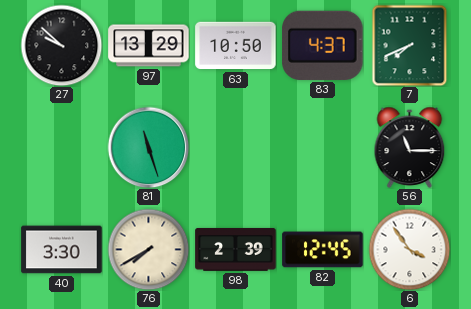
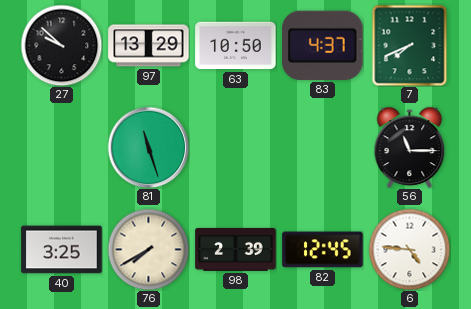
40: 3:30 -> 3:25
6: 3:54 -> 4:46
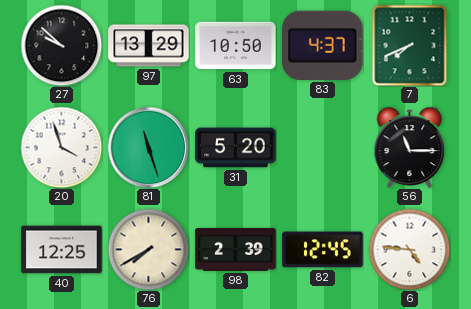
20: none -> 3:57
31: none -> 5:20
40: 3:25 -> 12:25
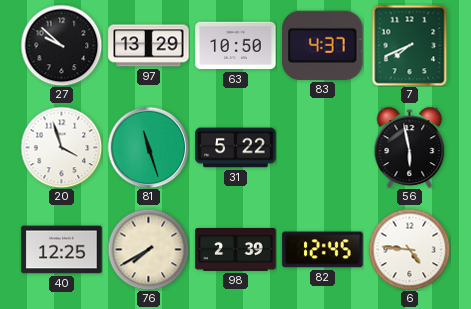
31: 5:20 -> 5:22
56: 11:15 -> 5:58
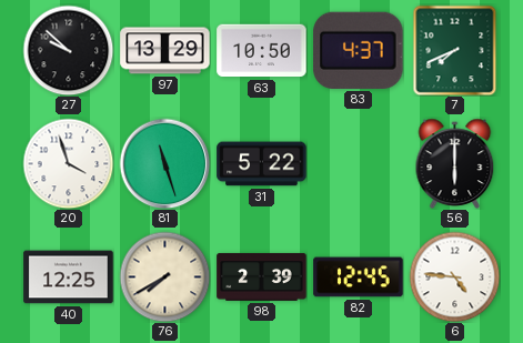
56: 5:58 -> 6:00
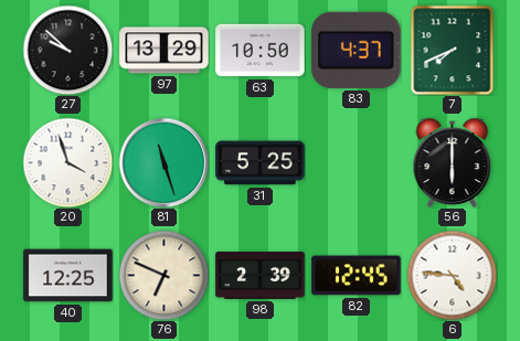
31: 5:22 -> 5:25
76: 7:40 -> 6:49
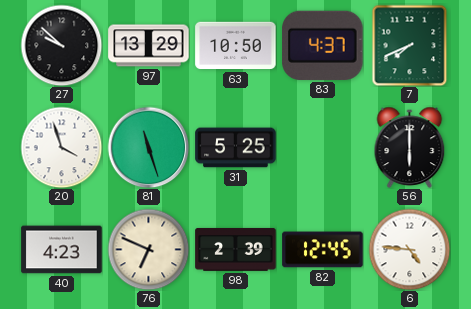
40: 12:25 -> 4:23
